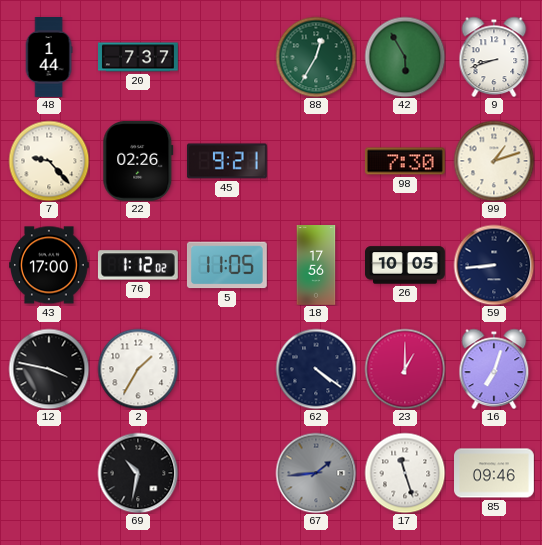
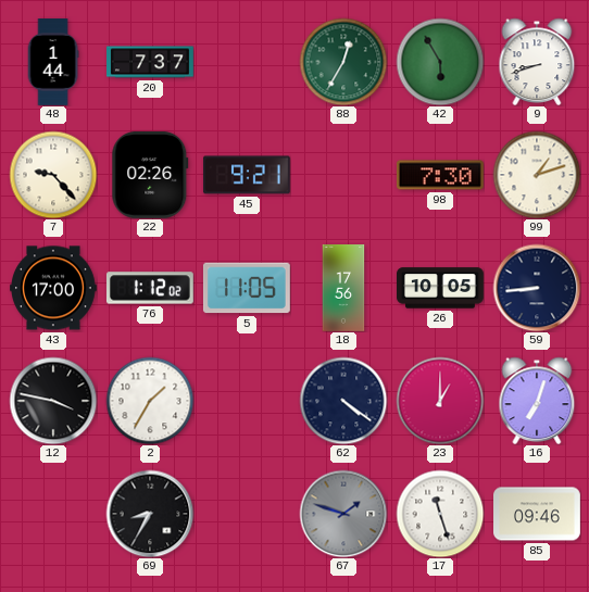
69: 10:32 -> 8:35
67: 1:44 -> 1:48
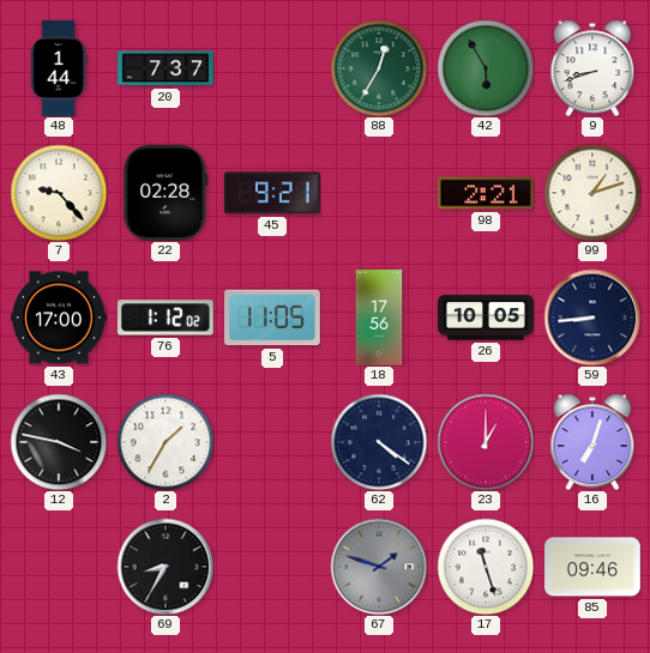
22: 02:26 -> 02:28
98: 7:30 -> 2:21
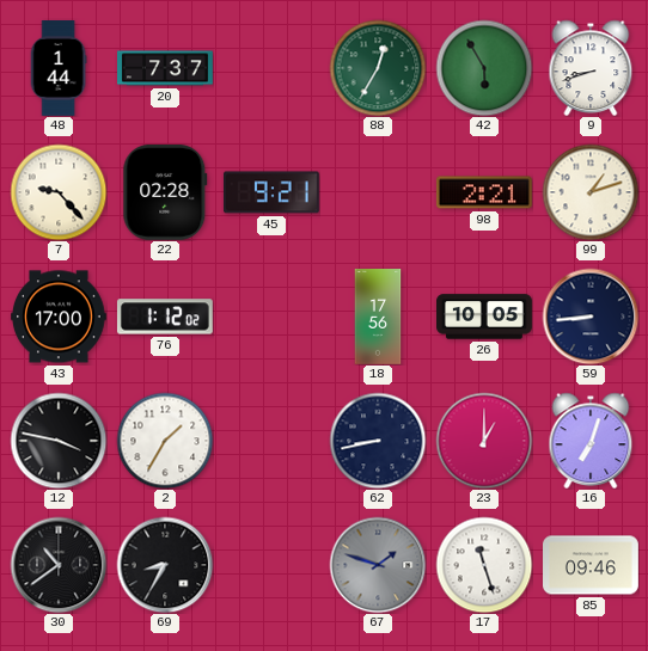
5: 11:05 -> none
62: 4:21 -> 8:43
30: none -> 10:39
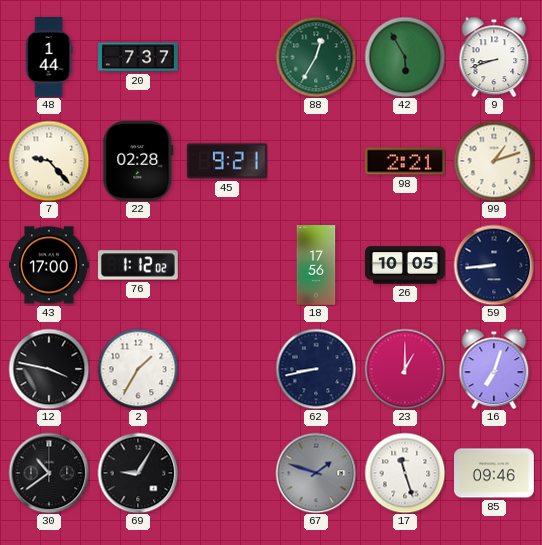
69: 8:35 -> 9:05
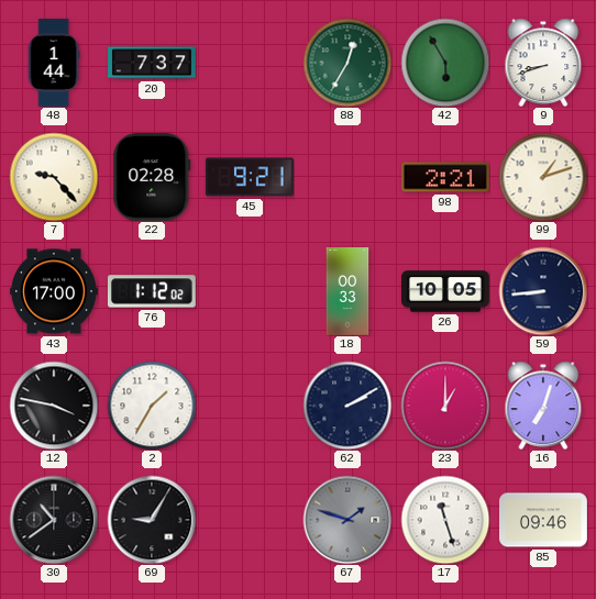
18: 17:56 -> 00:33
62: 8:43 -> 2:10
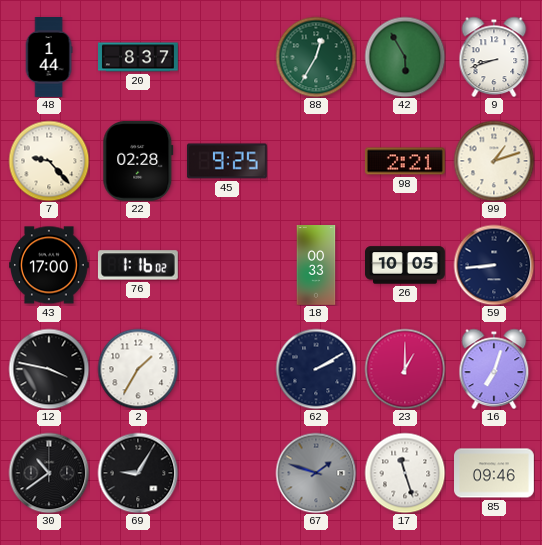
20: 7:37 -> 8:37
45: 9:21 -> 9:25
76: 1:12 -> 1:16
